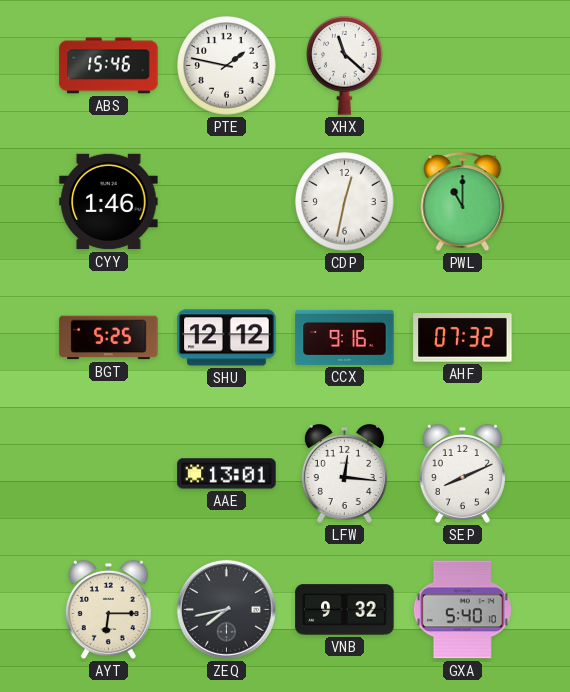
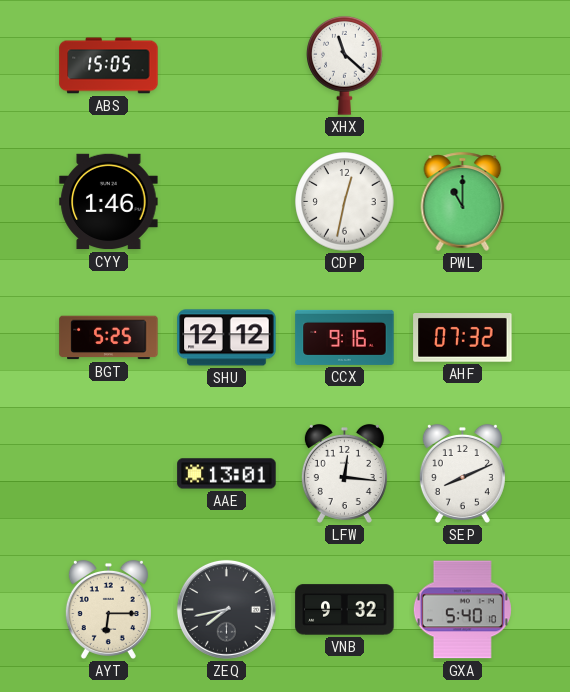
ABS: 15:46 -> 15:05
PTE: 1:47 -> none
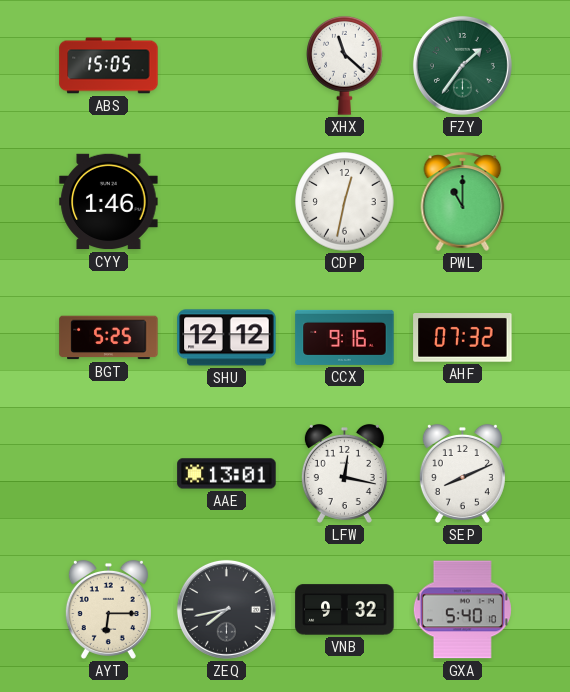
FZY: none -> 1:36
LFW: 12:16 -> 12:17
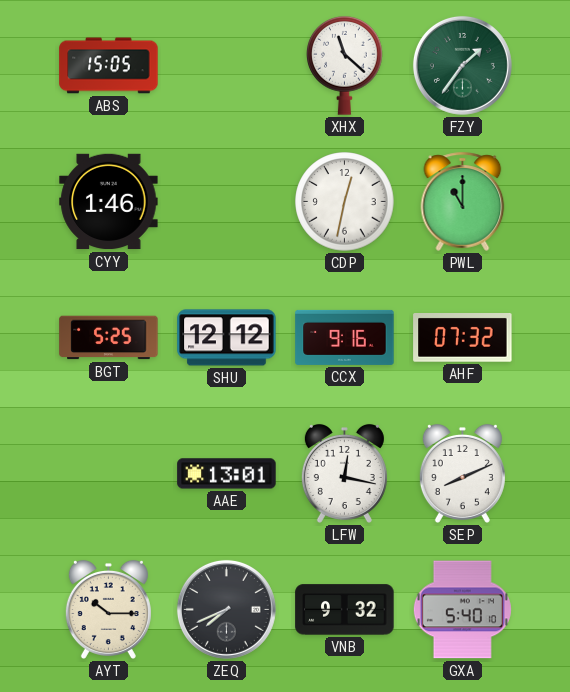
AYT: 6:15 -> 10:15
ZEQ: 7:43 -> 7:41
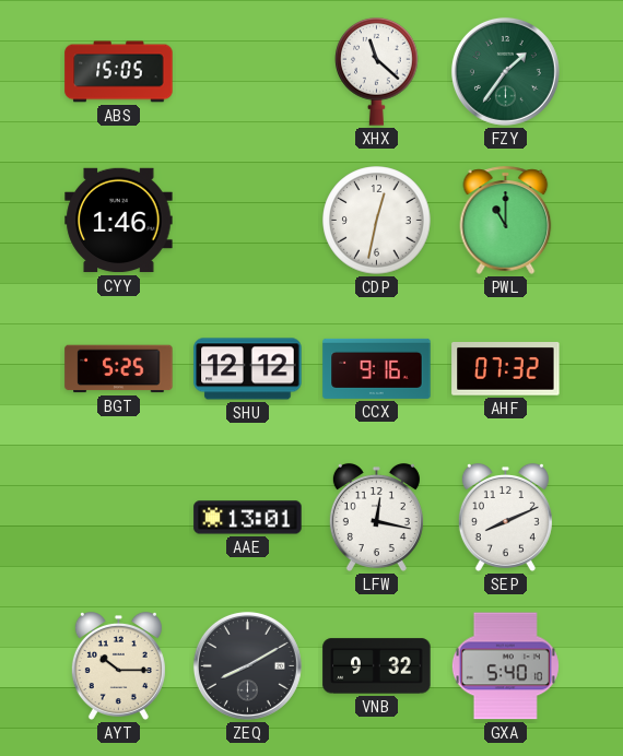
ZEQ: 7:41 -> 8:10
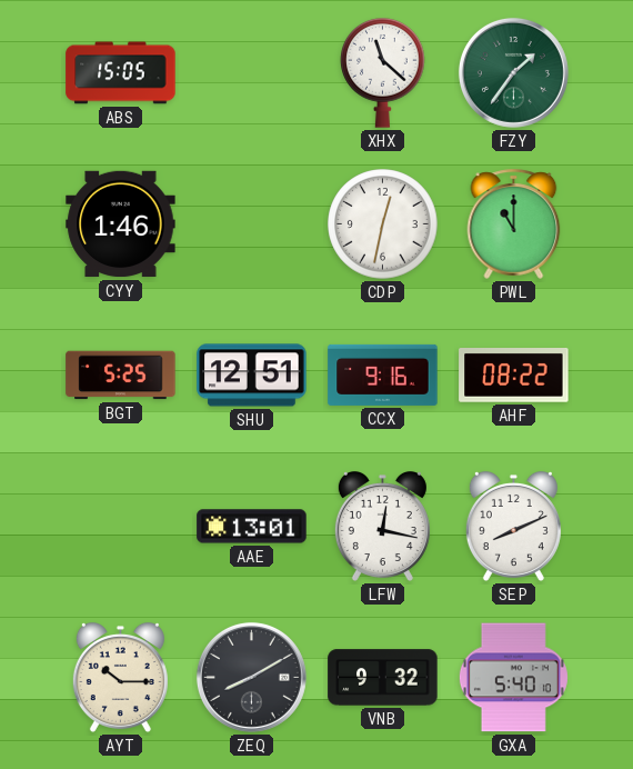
SHU: 12:12 -> 12:51
AHF: 07:32 -> 08:22
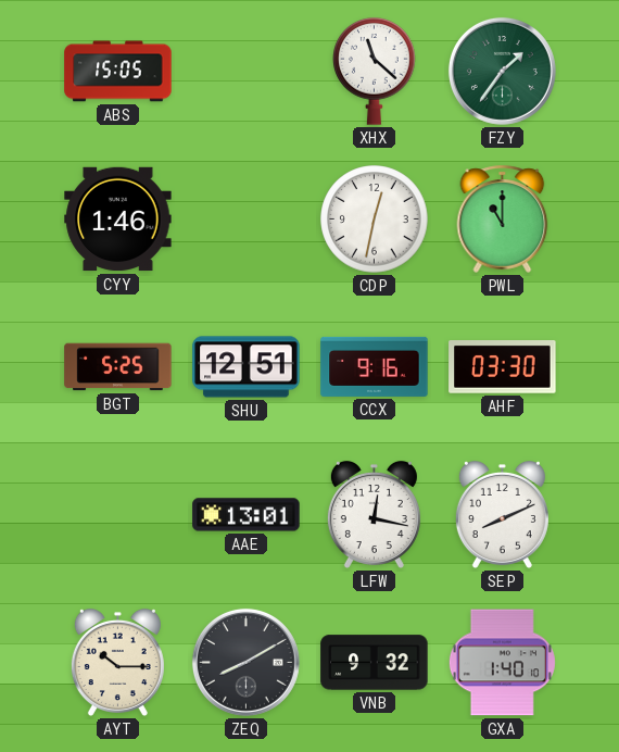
AHF: 08:22 -> 03:30
GXA: 5:40 -> 1:40
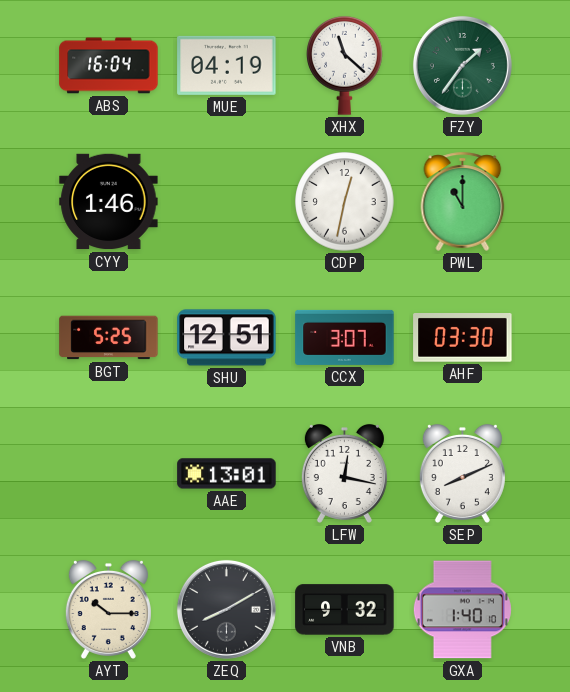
ABS: 15:05 -> 16:04
MUE: none -> 04:19
CCX: 9:16 -> 3:07
